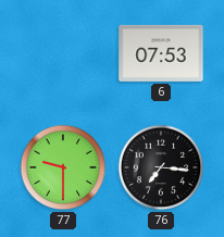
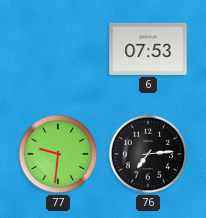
77: 9:30 -> 9:31
76: 7:16 -> 7:14
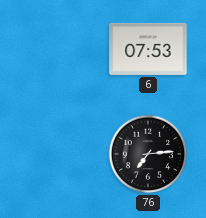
77: 9:31 -> none
